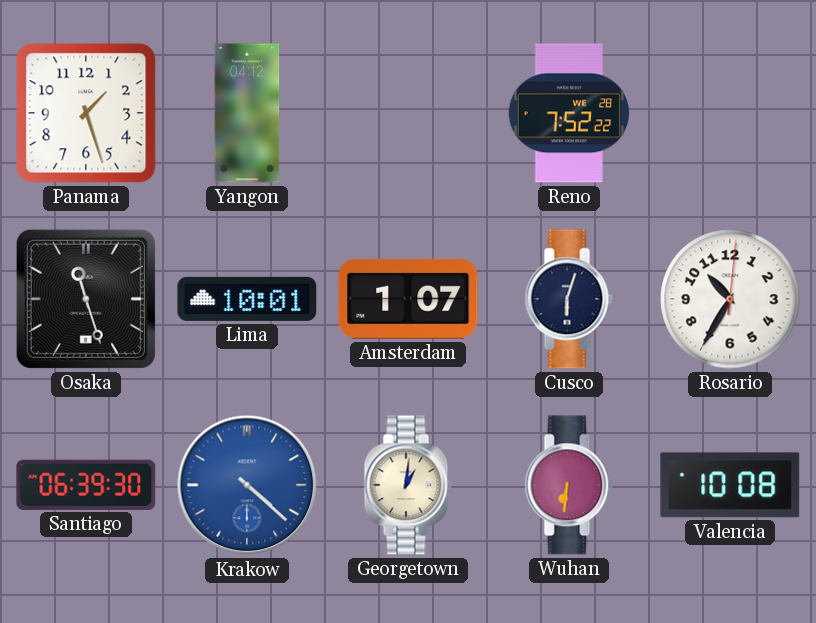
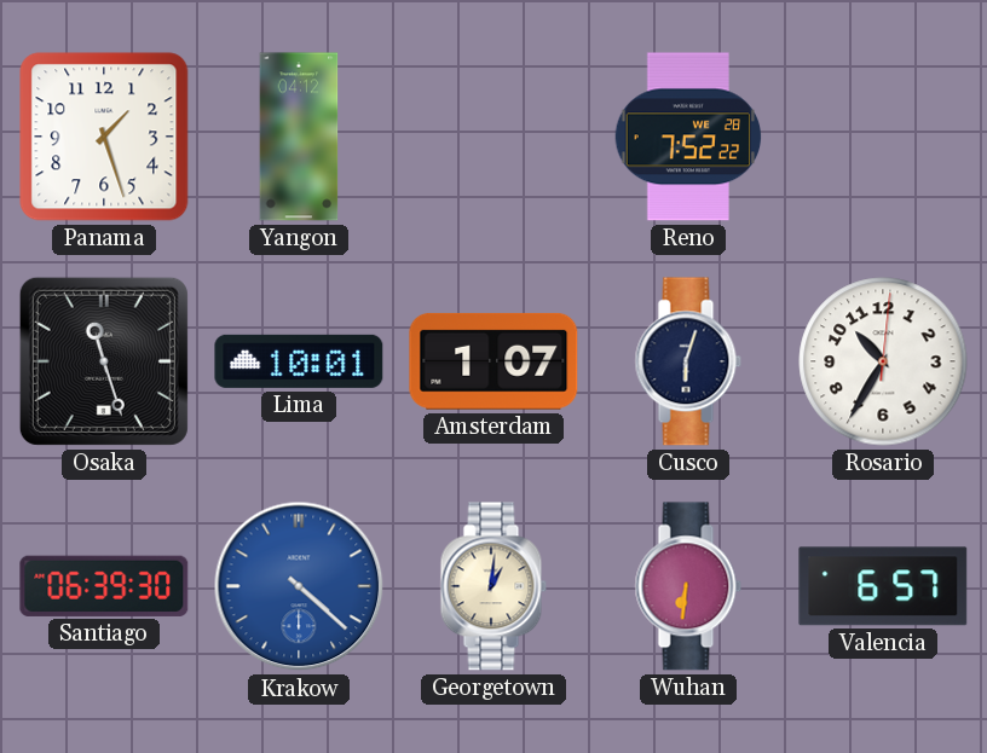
Valencia: 10:08 -> 6:57
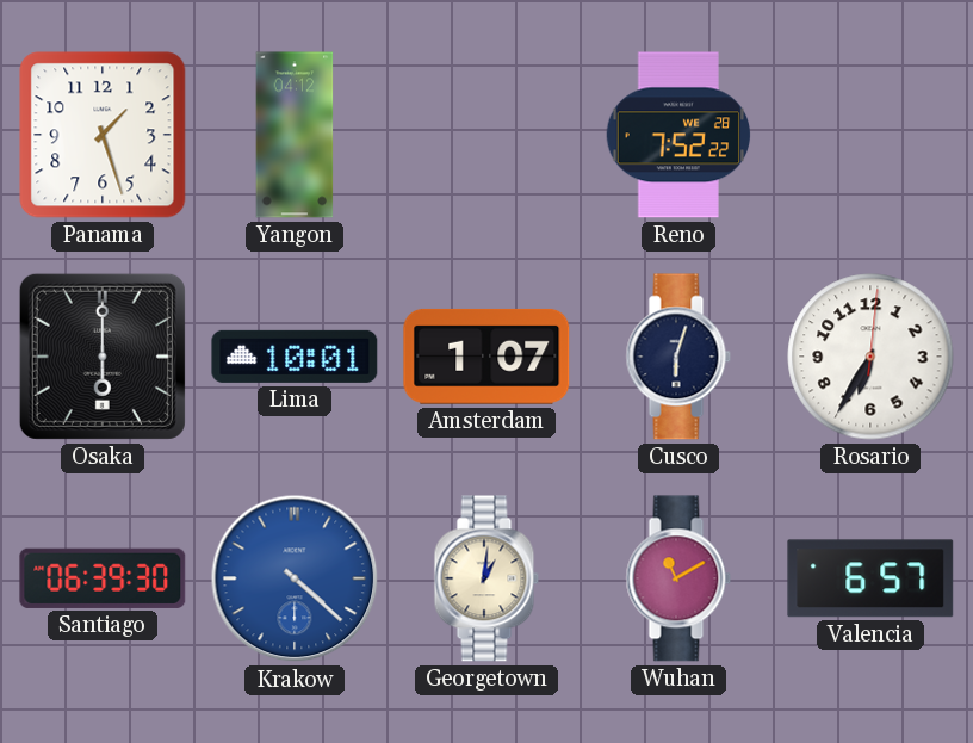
Osaka: 11:27 -> 6:00
Rosario: 10:35 -> 6:35
Wuhan: 6:31 -> 11:10
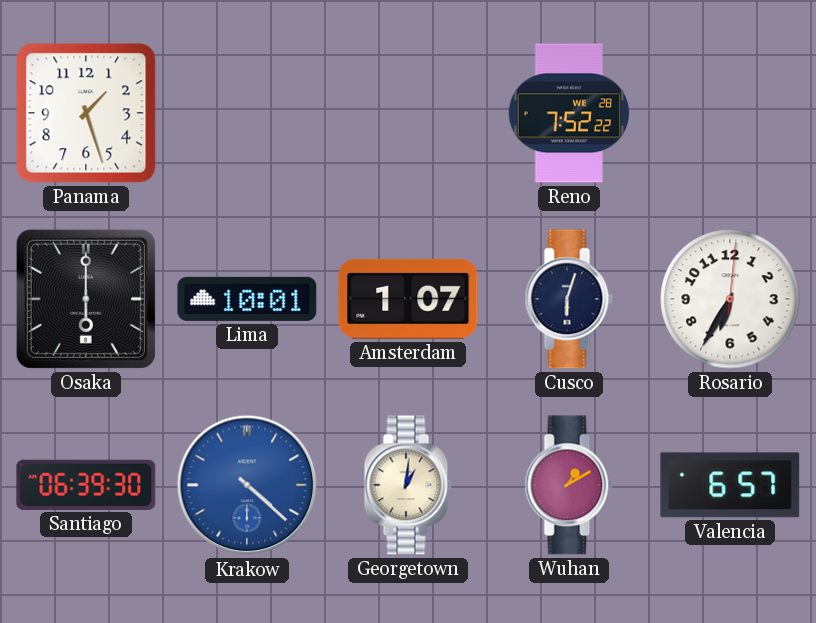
Yangon: 04:12 -> none
Wuhan: 11:10 -> 1:10
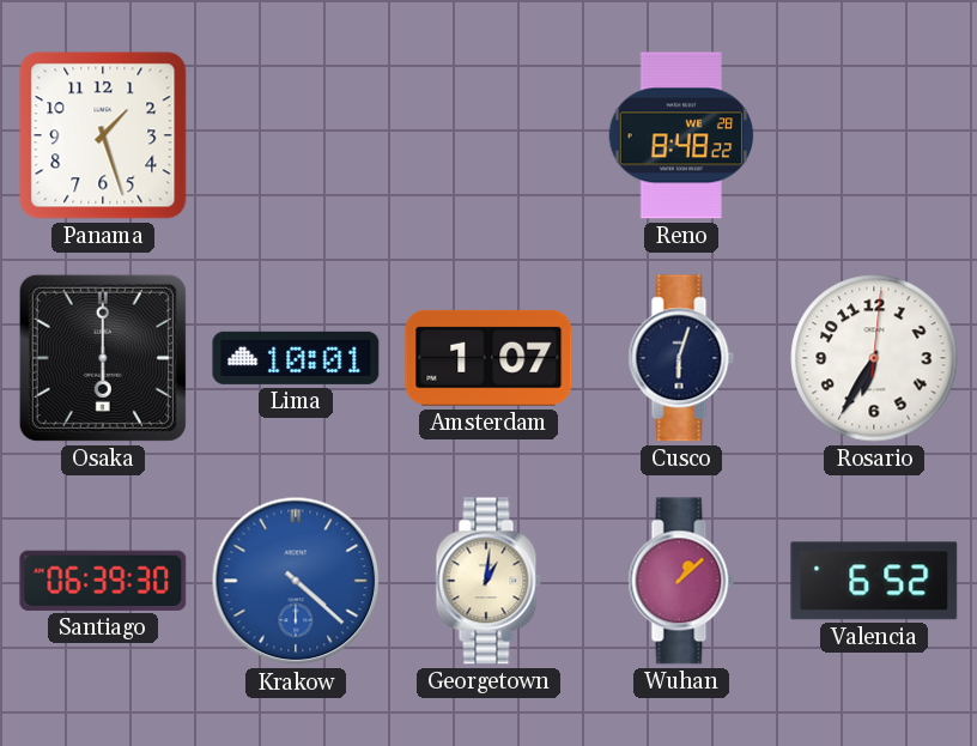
Reno: 7:52 -> 8:48
Wuhan: 1:10 -> 1:08
Valencia: 6:57 -> 6:52
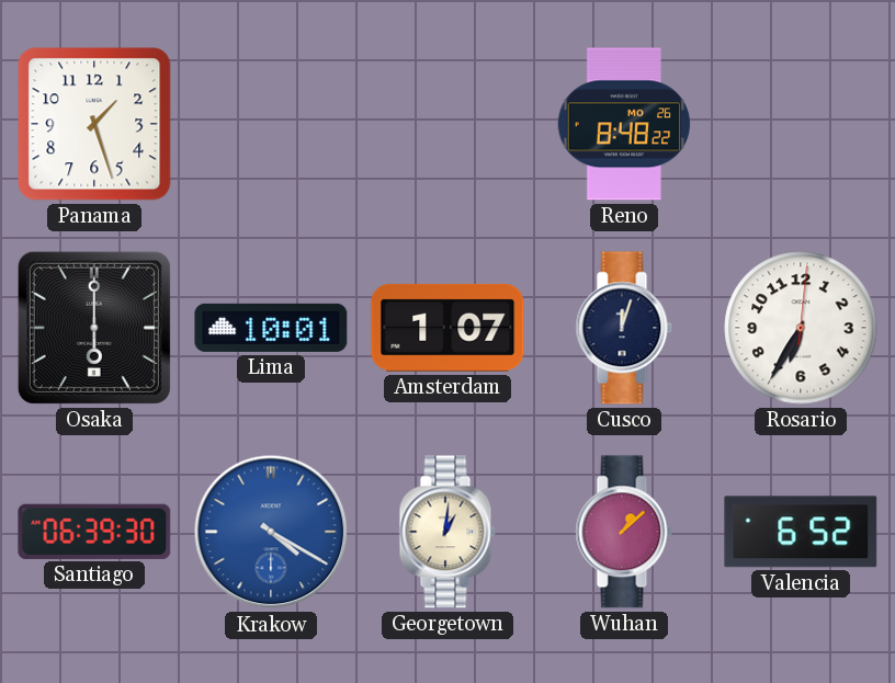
Reno date: WE 28 -> MO 26
Cusco: 6:03 -> 12:03
Krakow: 4:22 -> 4:20
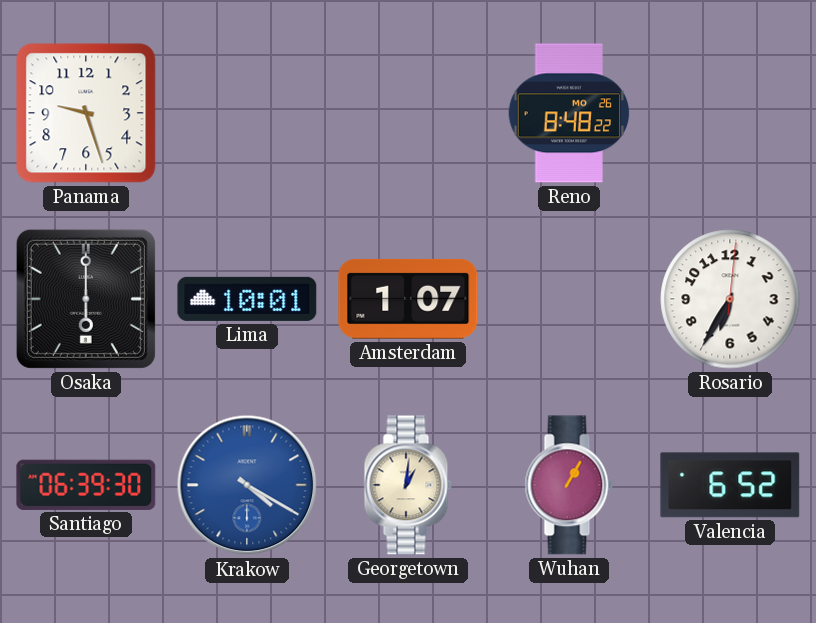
Panama: 1:27 -> 9:27
Cusco: 12:03 -> none
Wuhan: 1:08 -> 1:05
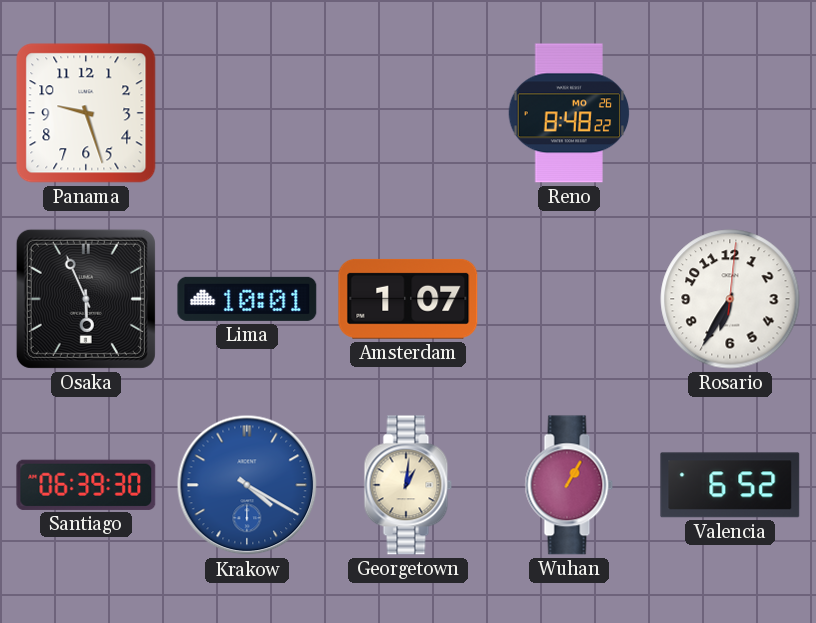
Osaka: 6:00 -> 5:56
